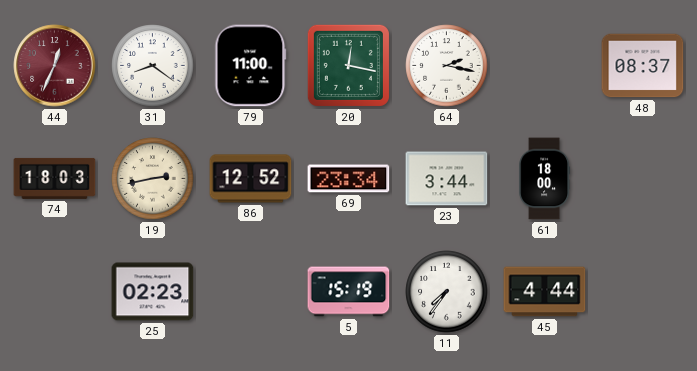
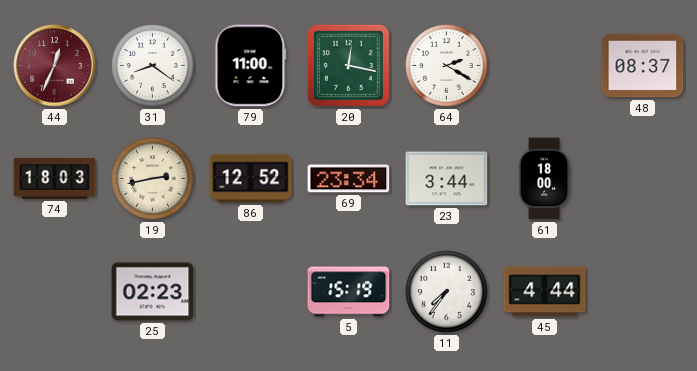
64: 2:17 -> 2:20
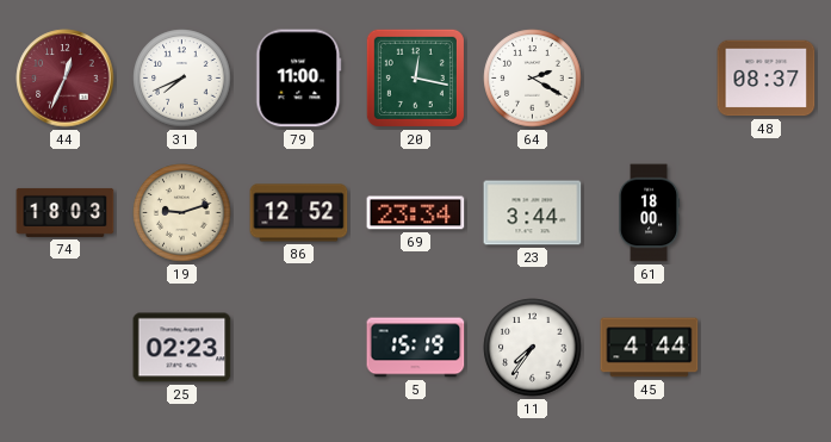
31: 8:21 -> 7:41
19: 2:43 -> 9:12
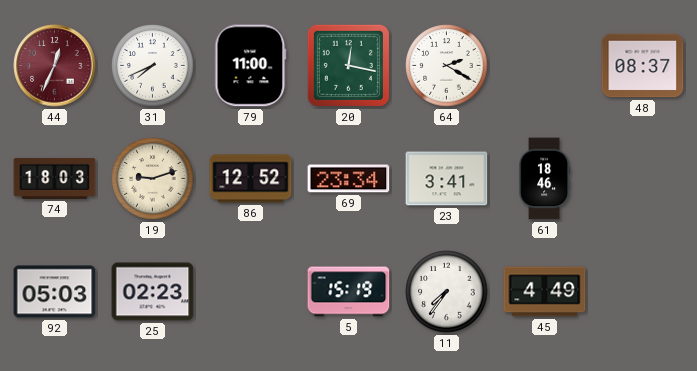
23: 3:44 -> 3:41
61: 18:00 -> 18:46
92: none -> 05:03
45: 4:44 -> 4:49
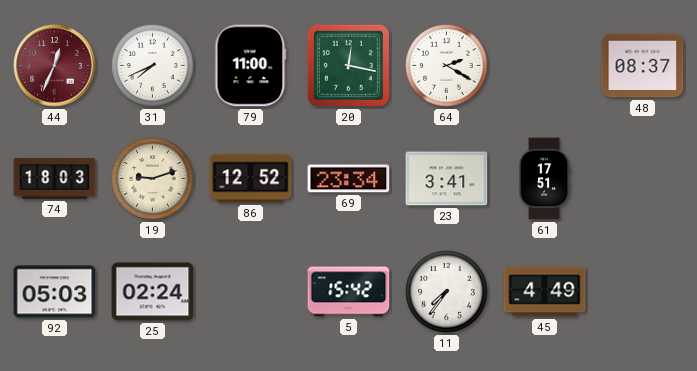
61: 18:46 -> 17:51
25: 02:23 -> 02:24
5: 15:19 -> 15:42
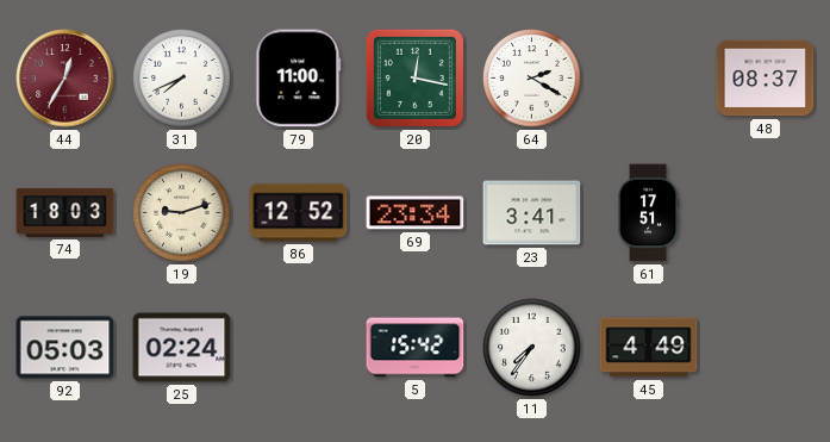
44: 12:34 -> 12:35
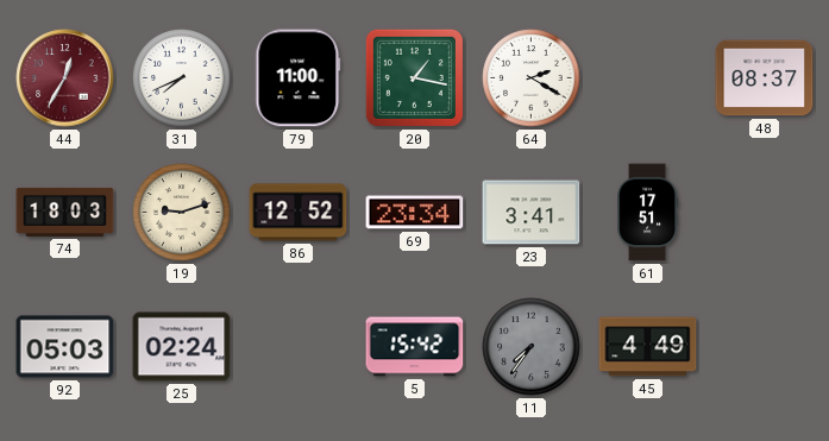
20: 12:17 -> 1:17
11 dial: white -> grey
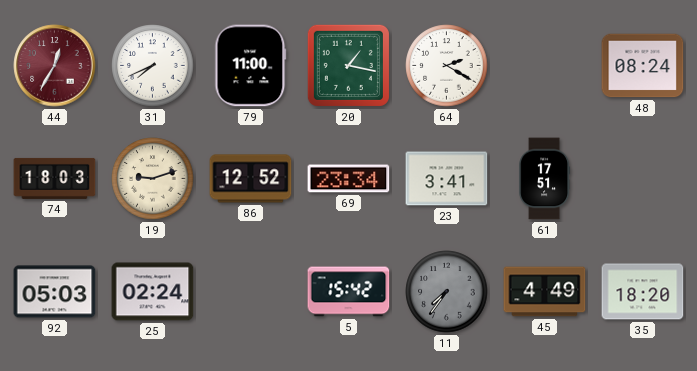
48: 08:37 -> 08:24
35: none -> 18:20
